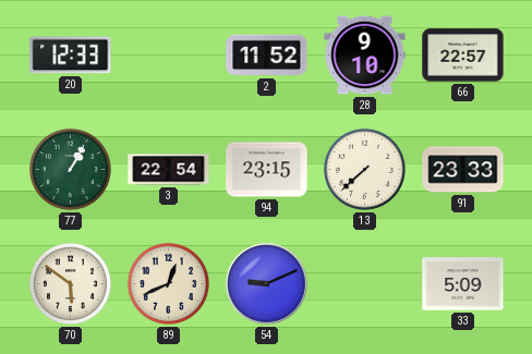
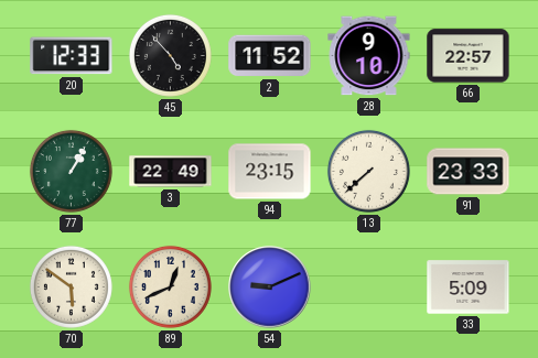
45: none -> 4:53
3: 22:54 -> 22:49
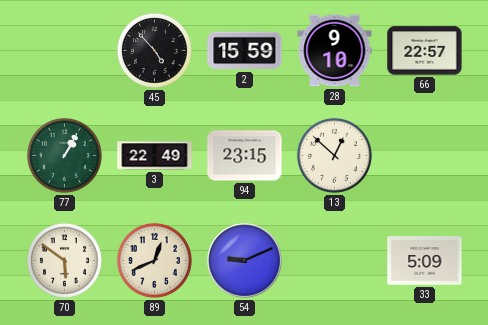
20: 12:33 -> none
2: 11:52 -> 15:59
13: 7:38 -> 12:52
91: 23:33 -> none
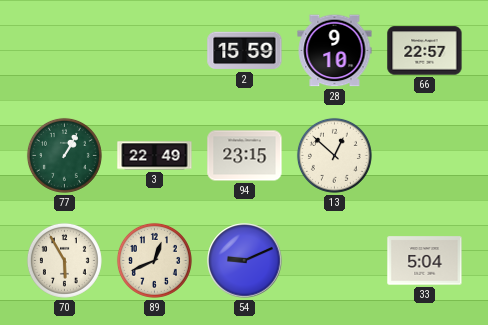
45: 4:53 -> none
70: 5:51 -> 5:55
33: 5:09 -> 5:04
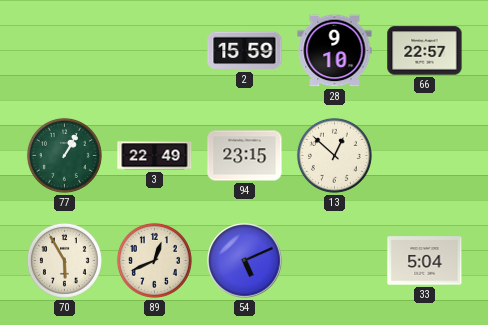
54: 9:11 -> 5:11
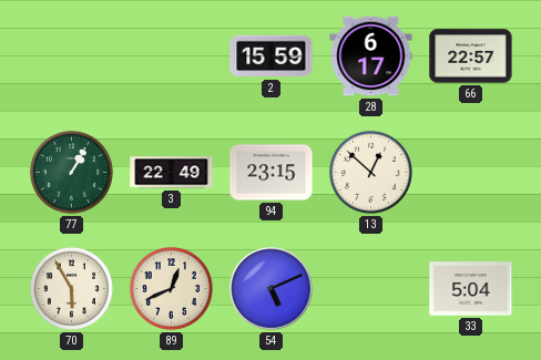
28: 9:10 -> 6:17
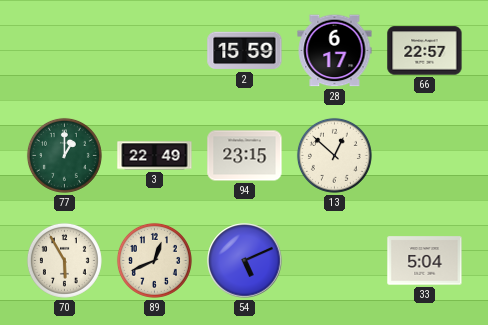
77: 1:05 -> 1:00
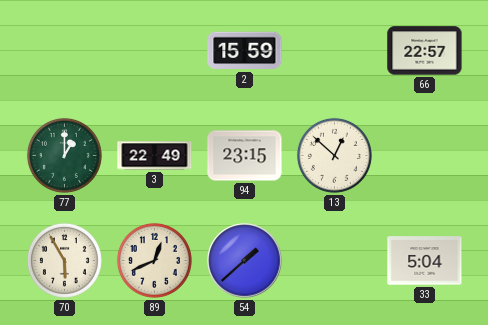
28: 6:17 -> none
54: 5:11 -> 1:38
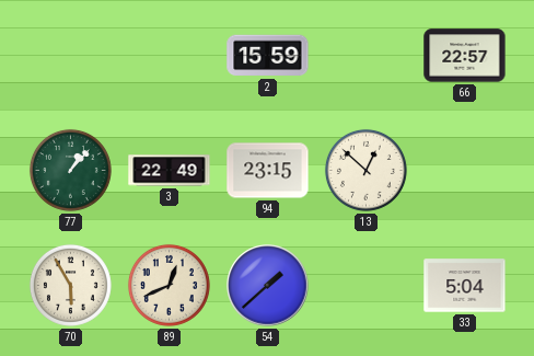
77: 1:00 -> 1:07
